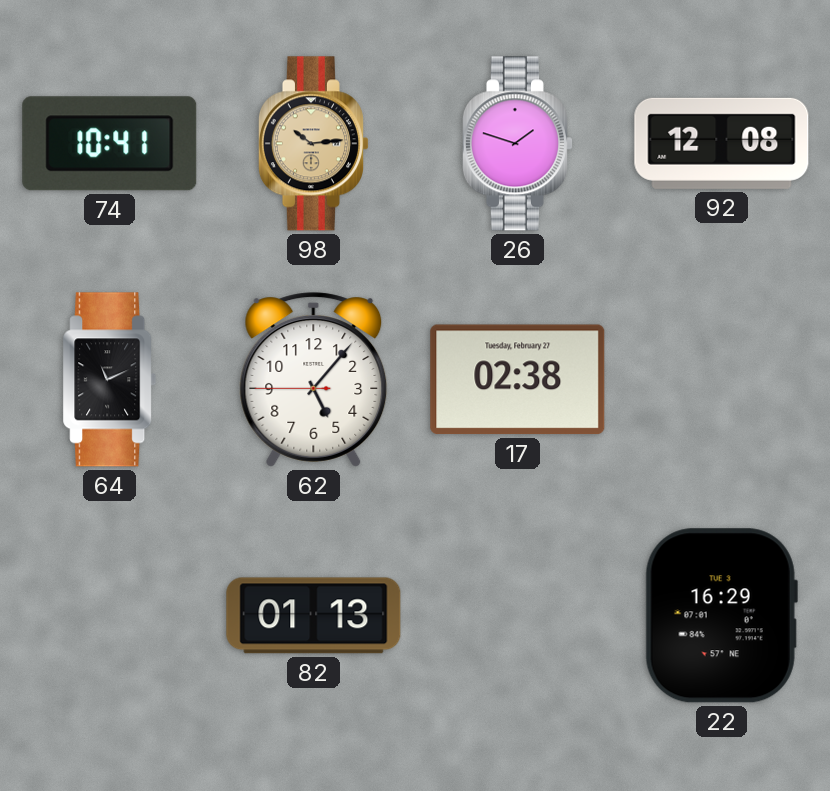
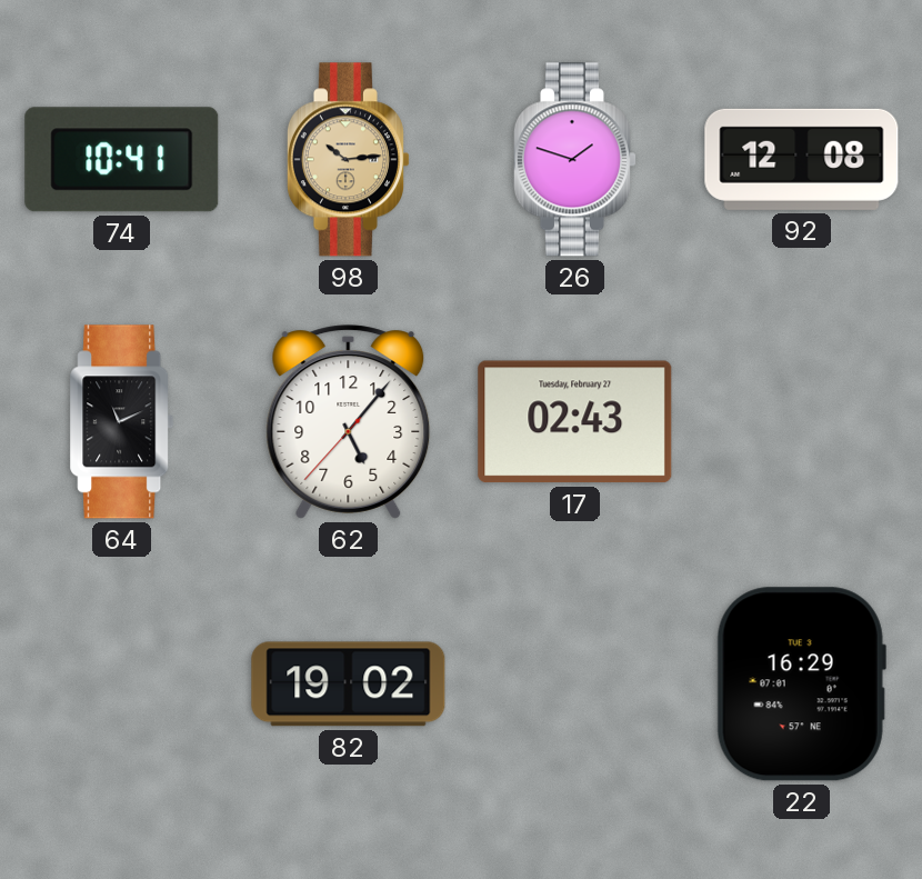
62: 5:06:45 -> 5:06:37
17: 02:38 -> 02:43
82: 01:13 -> 19:02
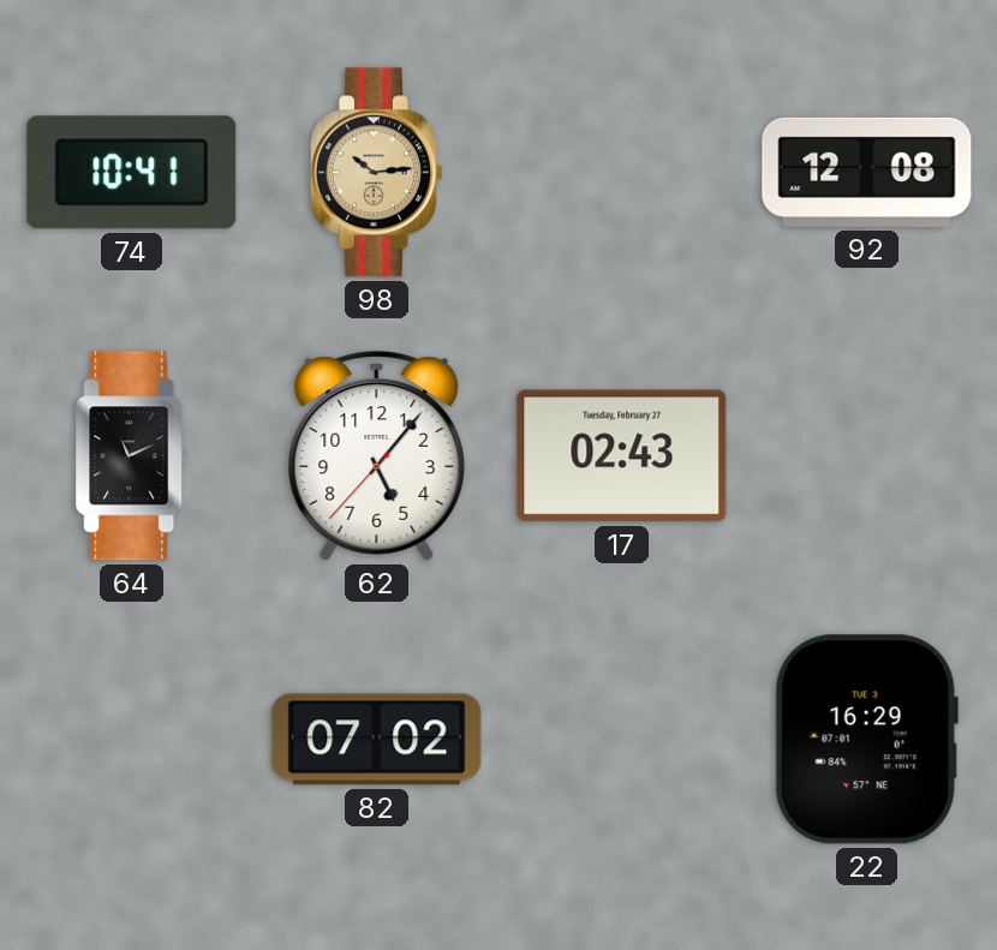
26: 1:48 -> none
82: 19:02 -> 07:02
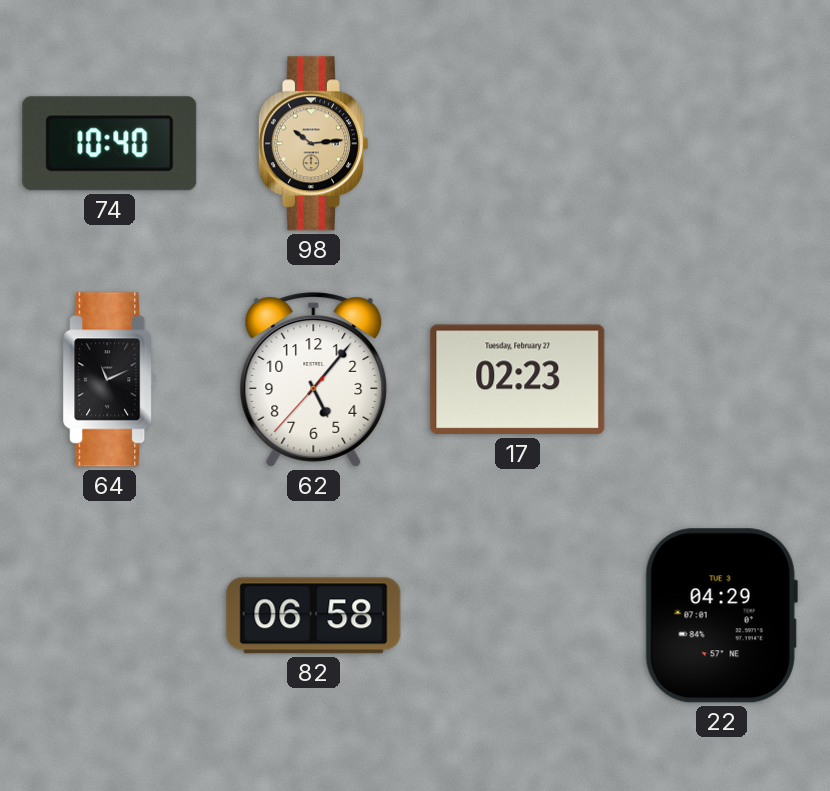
74: 10:41 -> 10:40
92: 12:08 -> none
17: 02:43 -> 02:23
82: 07:02 -> 06:58
22: 16:29 -> 04:29
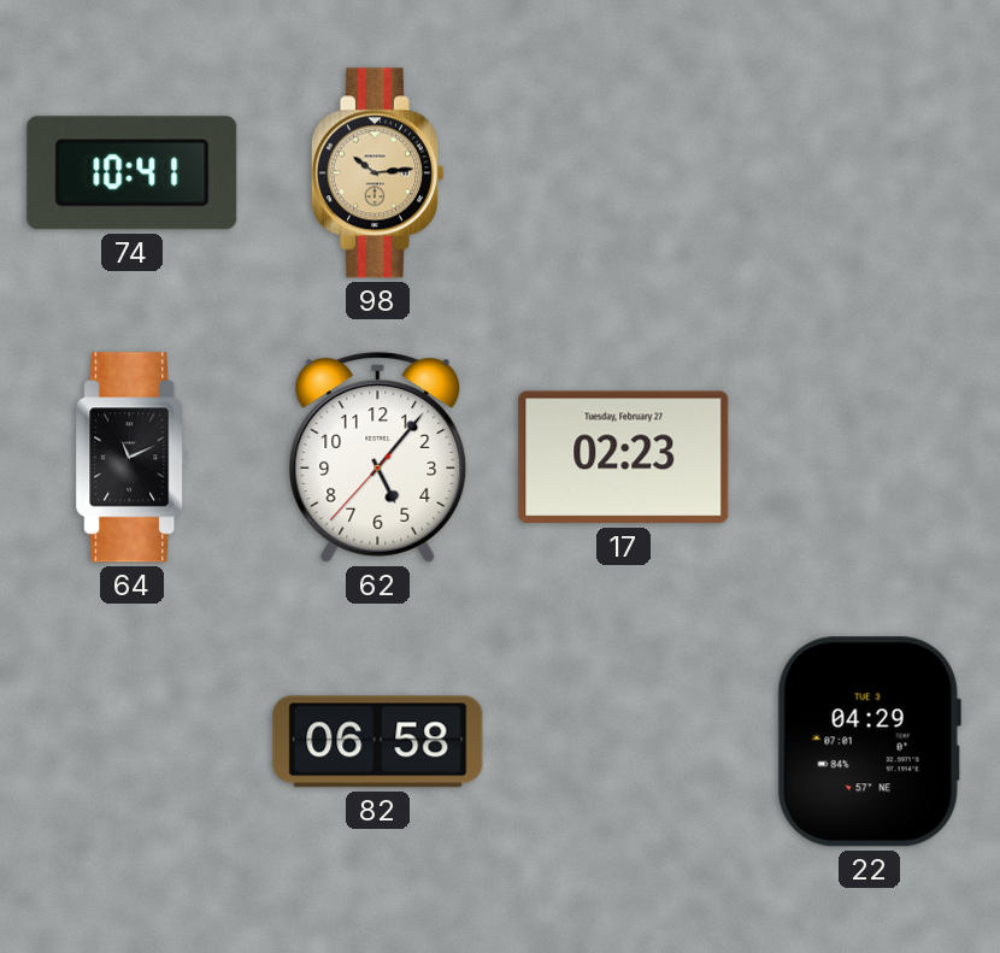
74: 10:40 -> 10:41
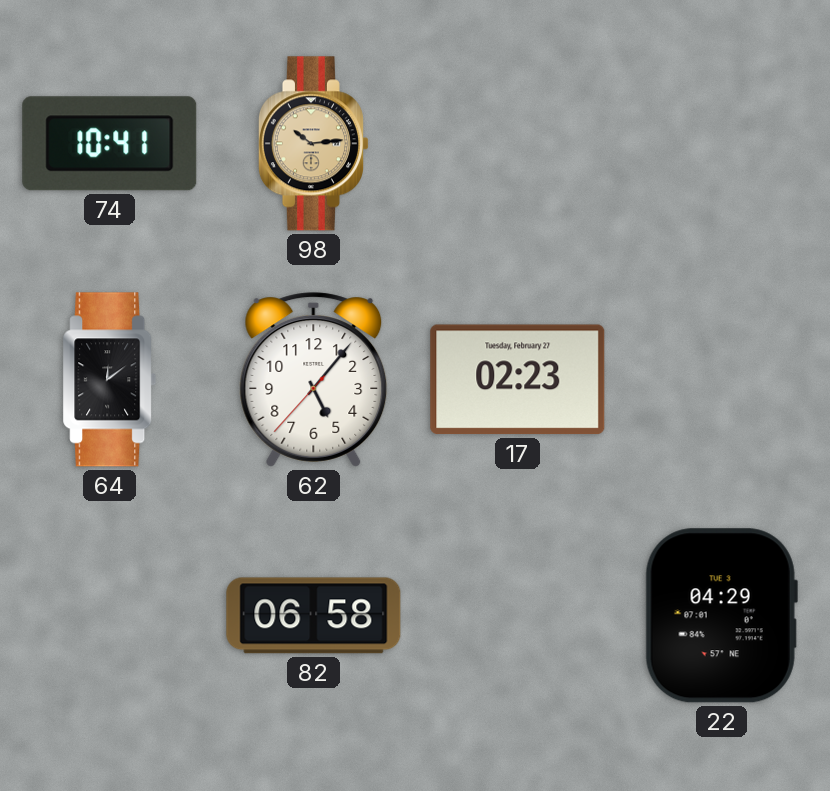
64: 11:11 -> 12:09
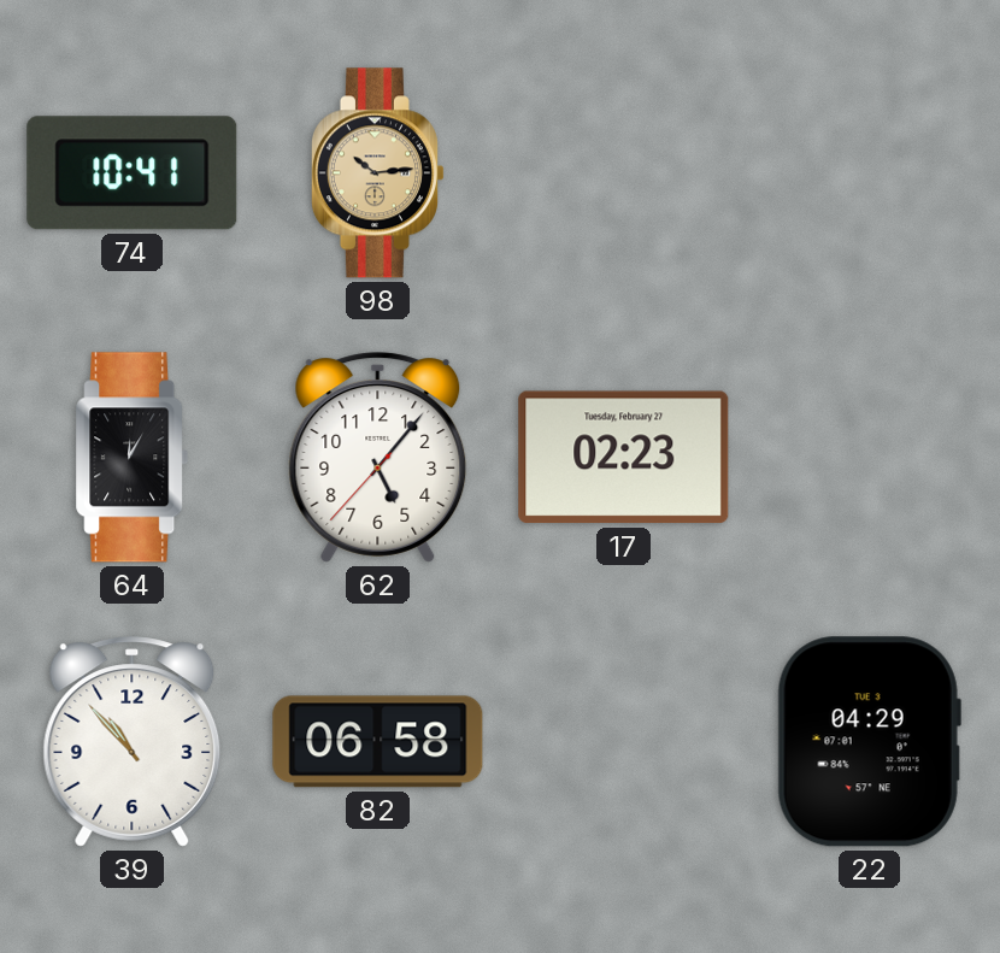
64: 12:09 -> 12:05
39: none -> 10:53
